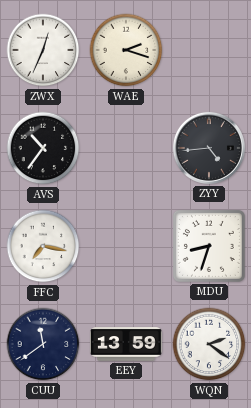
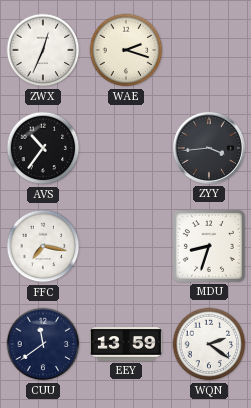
ZYY: 4:44 -> 3:44
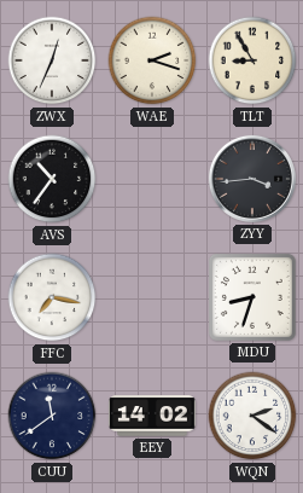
TLT: none -> 8:55
EEY: 13:59 -> 14:02
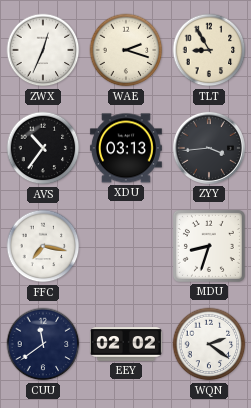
XDU: none -> 03:13
EEY: 14:02 -> 02:02
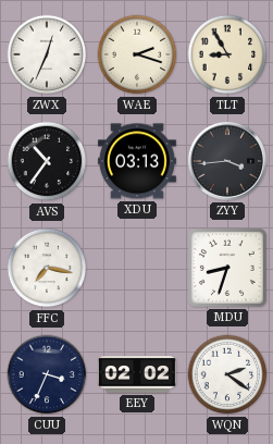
CUU: 11:39 -> 3:34
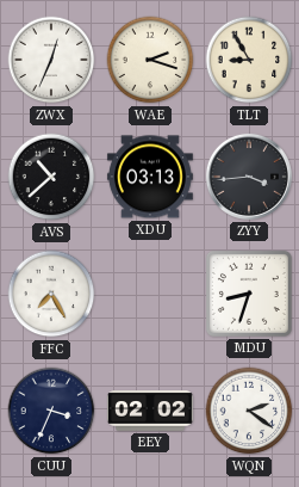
AVS: 10:36 -> 10:38
FFC: 7:17 -> 7:25
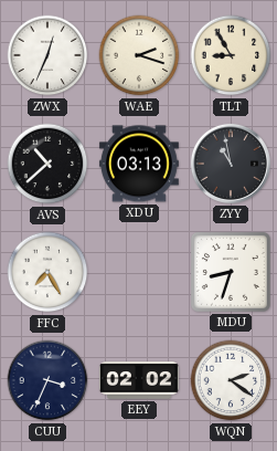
ZYY: 3:44 -> 10:58
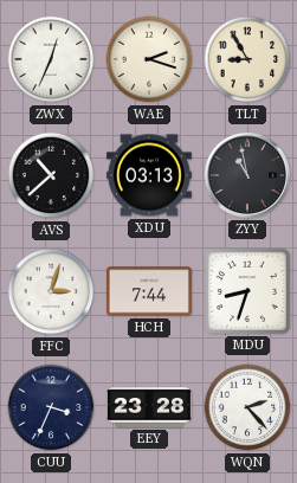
FFC: 7:25 -> 3:03
HCH: none -> 7:44
EEY: 02:02 -> 23:28
WQN: 2:21 -> 2:23
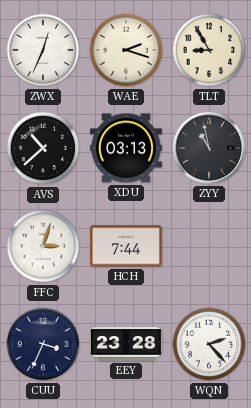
MDU: 8:33 -> none
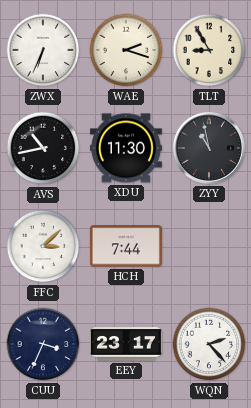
ZWX: 12:34 -> 6:34
AVS: 10:38 -> 10:43
XDU: 03:13 -> 11:30
FFC: 3:03 -> 3:08
EEY: 23:28 -> 23:17
